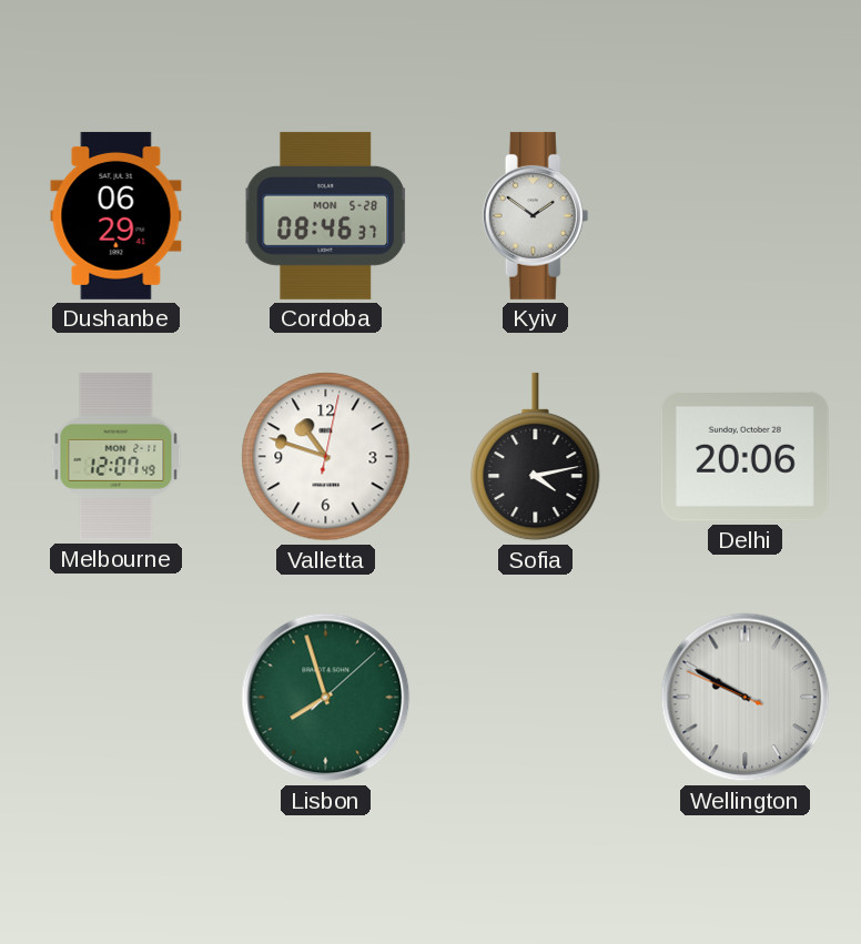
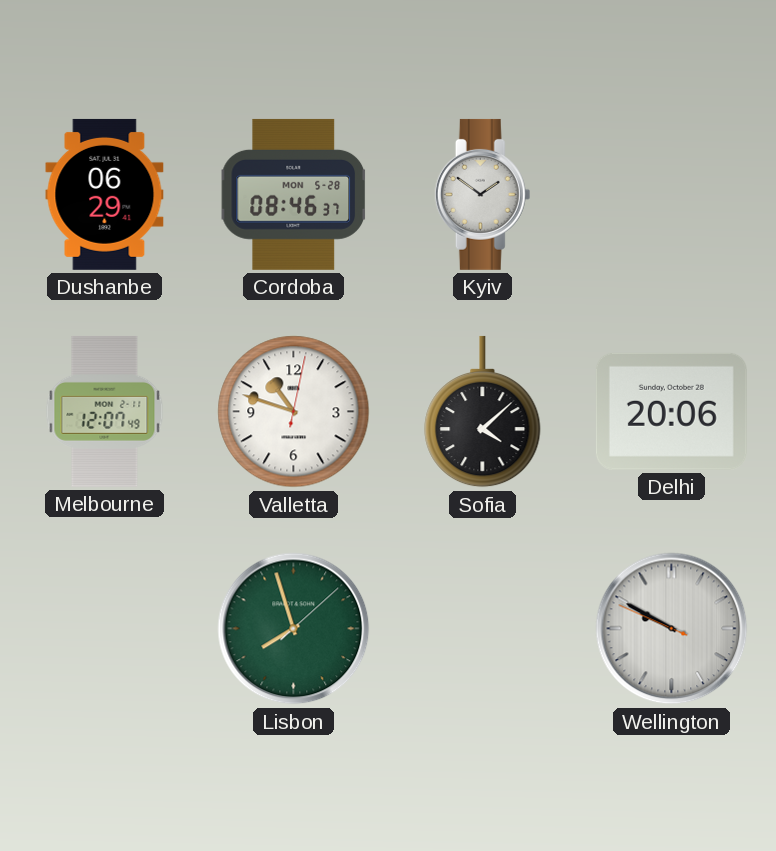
Sofia: 4:13 -> 4:08
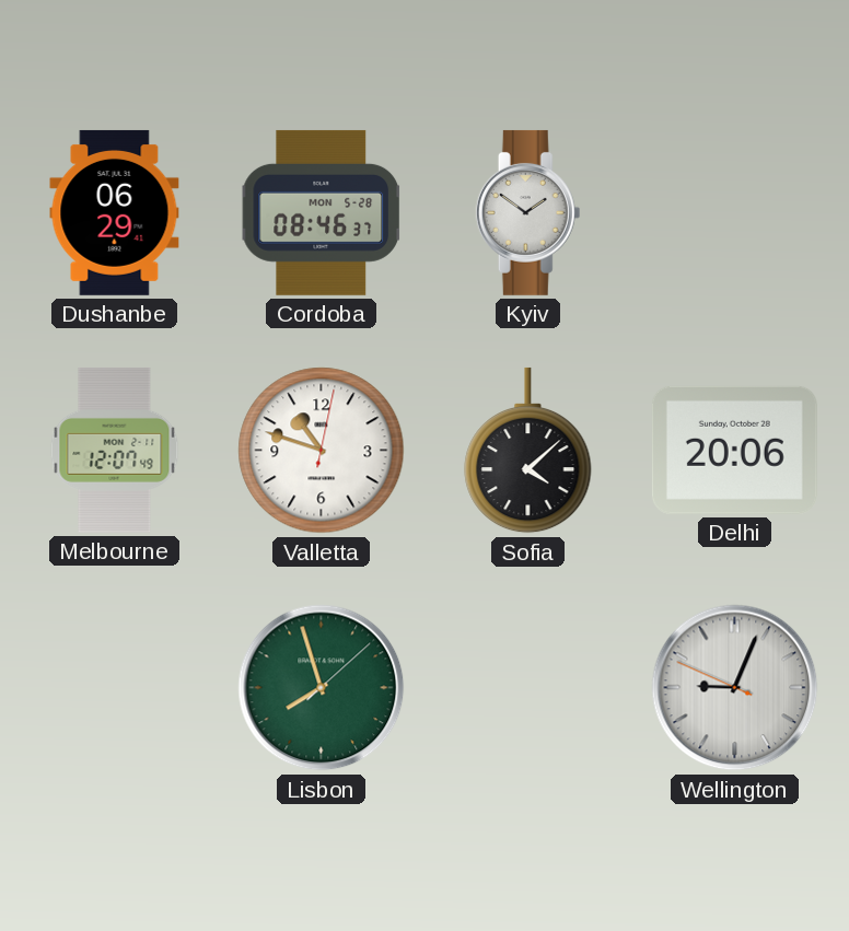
Wellington: 9:49 -> 9:03
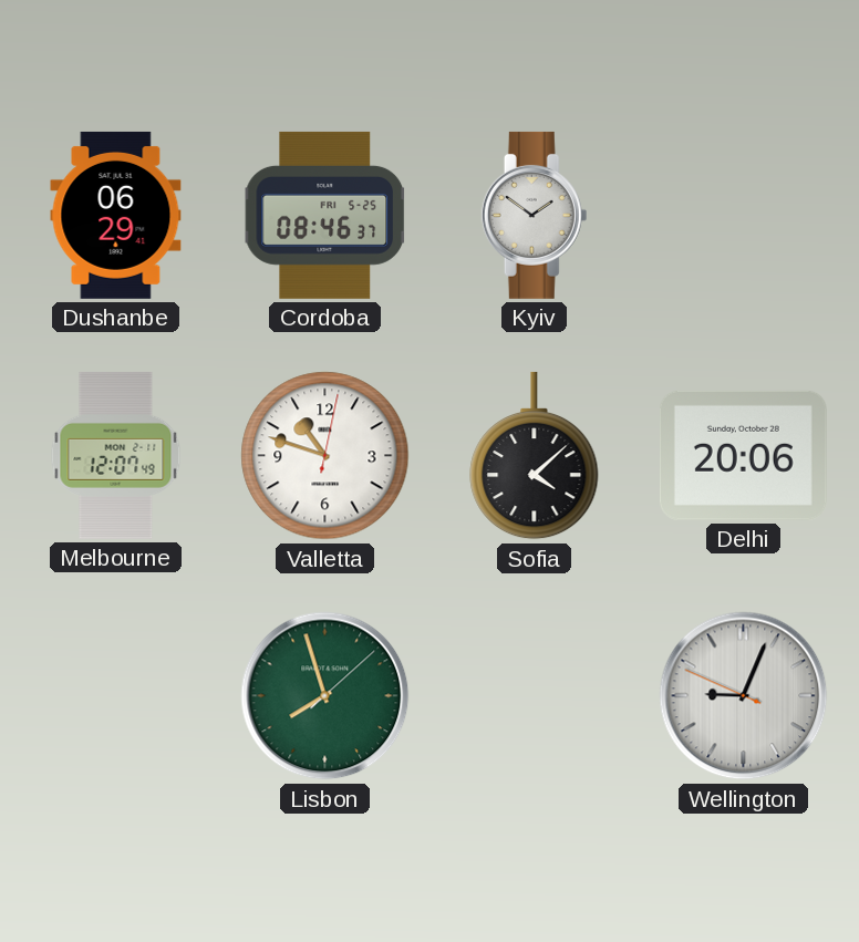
Cordoba date: MON 5-28 -> FRI 5-25
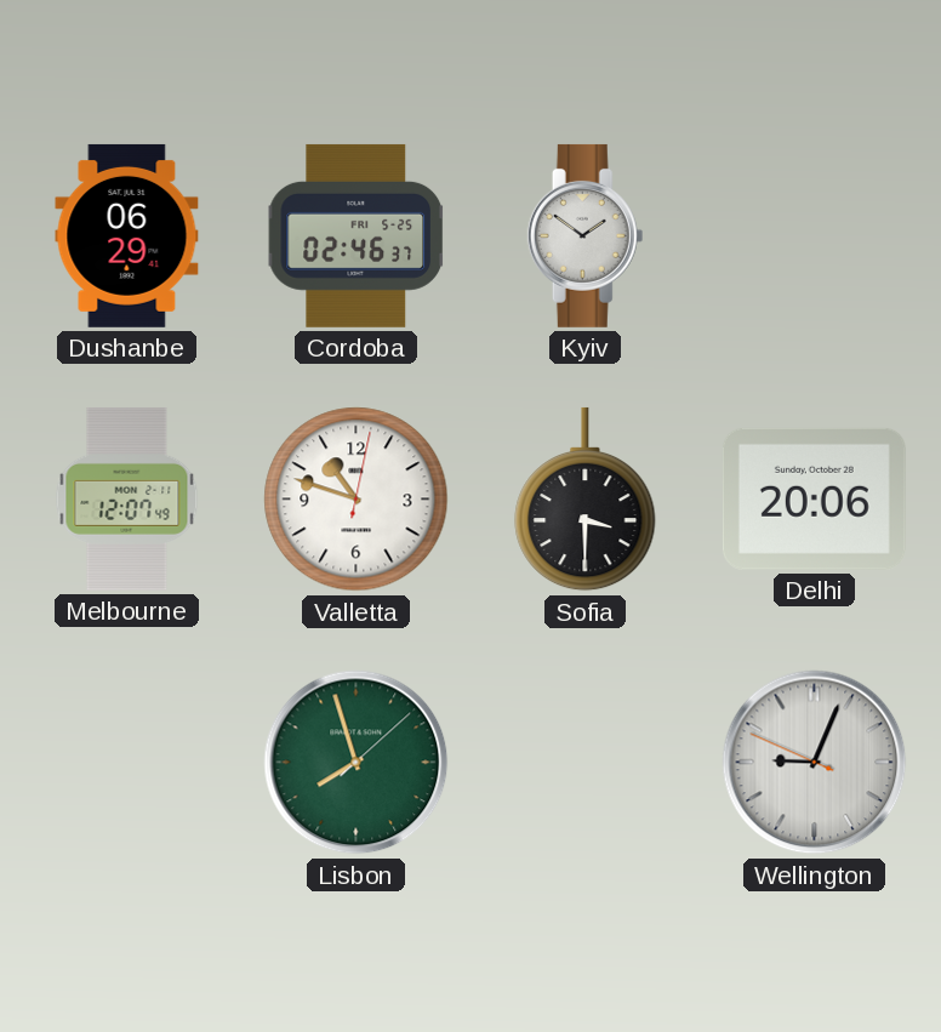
Cordoba: 08:46 -> 02:46
Sofia: 4:08 -> 3:30
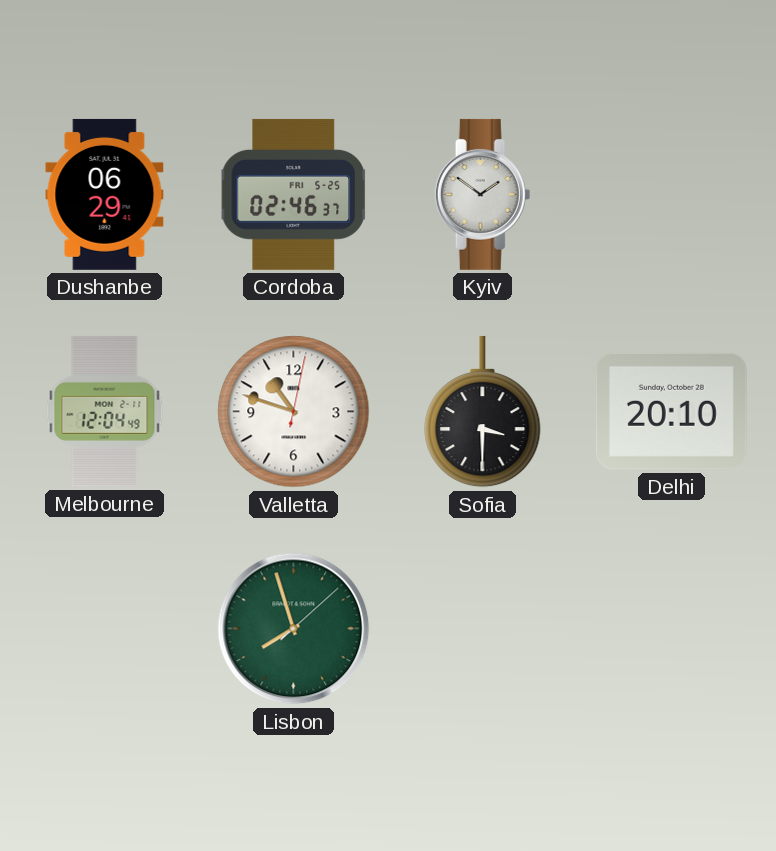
Melbourne: 12:07 -> 12:04
Delhi: 20:06 -> 20:10
Wellington: 9:03 -> none
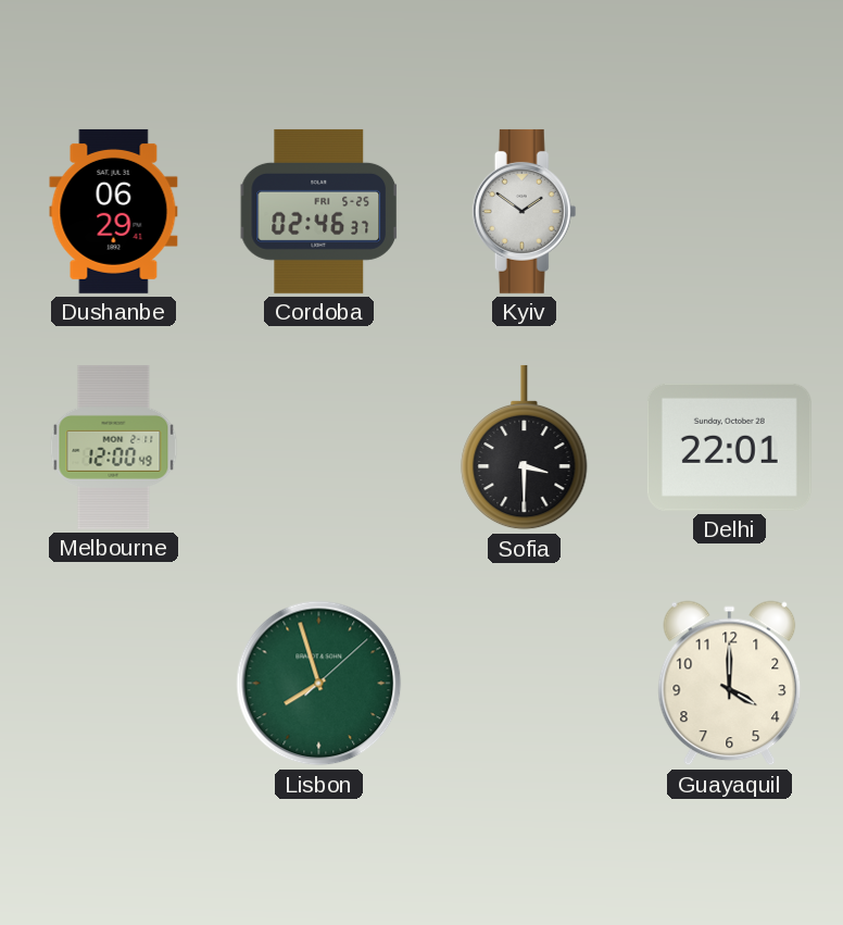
Melbourne: 12:04 -> 12:00
Valletta: 10:48 -> none
Delhi: 20:10 -> 22:01
Guayaquil: none -> 4:00
